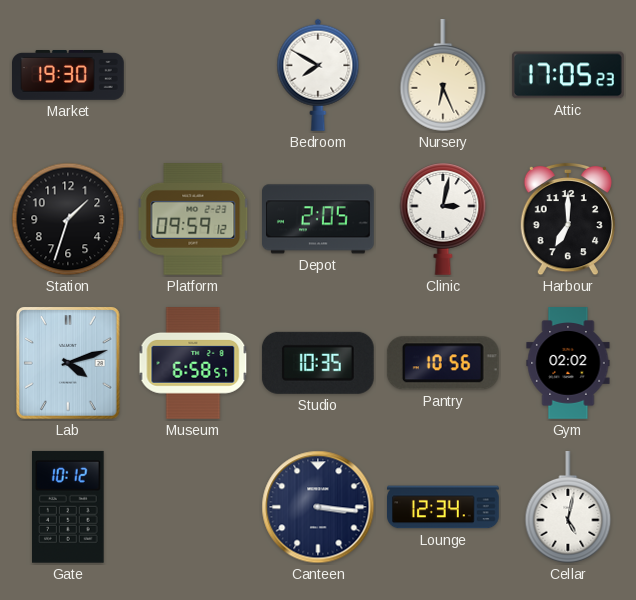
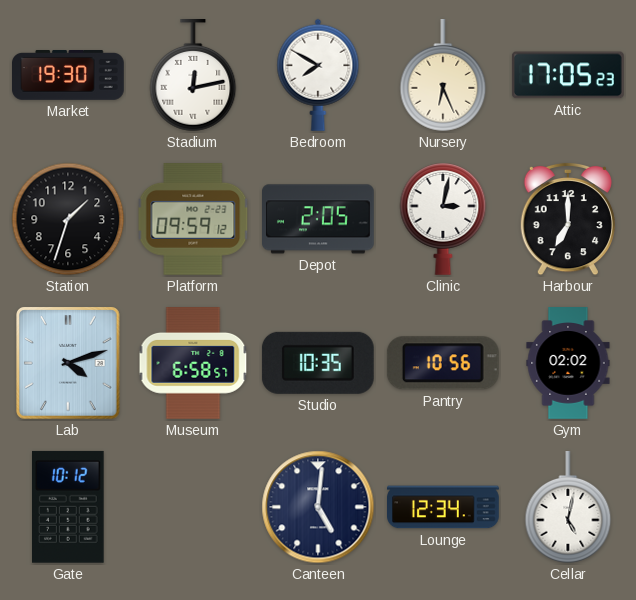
Stadium: none -> 12:13
Canteen: 3:16 -> 5:01
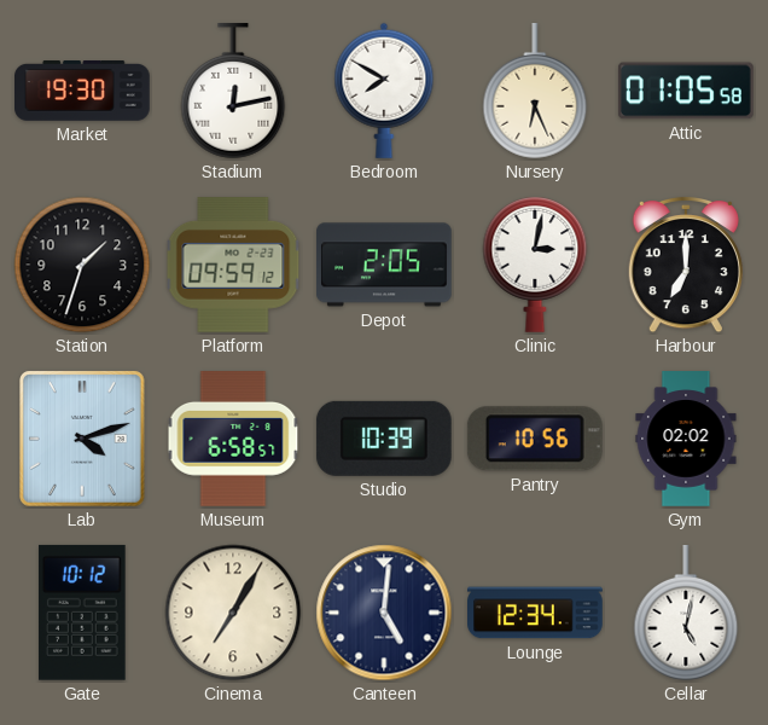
Attic: 17:05 -> 01:05
Studio: 10:35 -> 10:39
Cinema: none -> 7:05
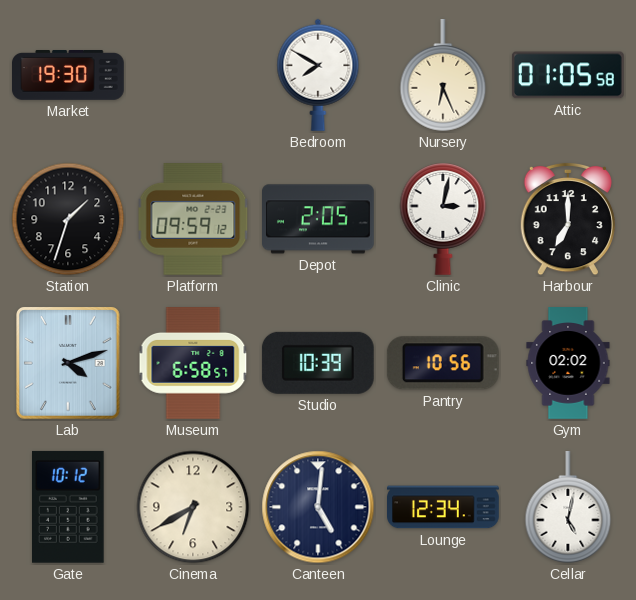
Stadium: 12:13 -> none
Cinema: 7:05 -> 6:40
